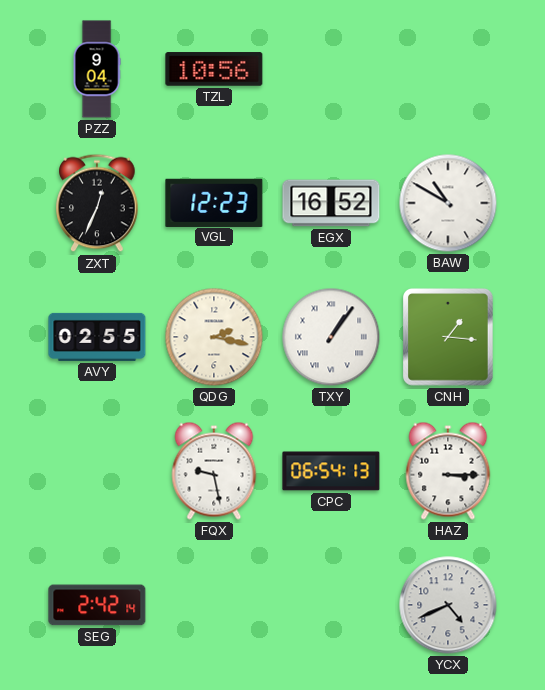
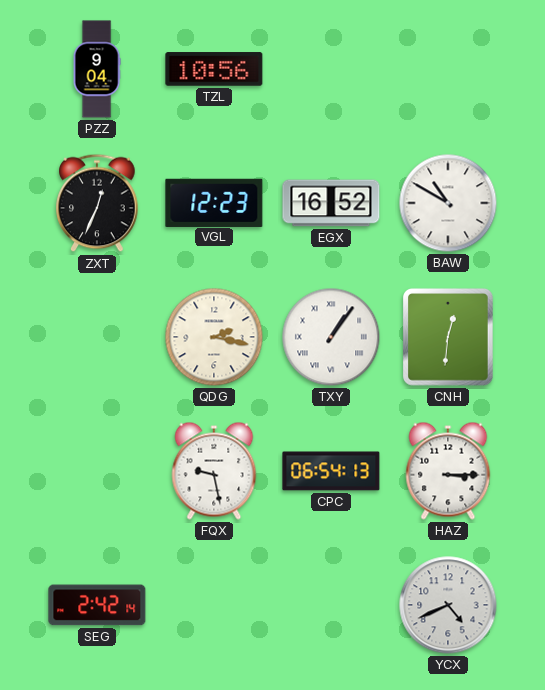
AVY: 02:55 -> none
CNH: 1:16 -> 12:31
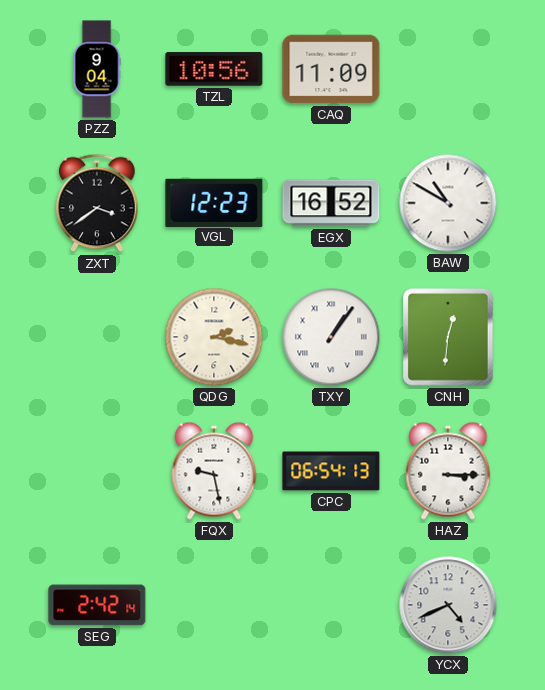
CAQ: none -> 11:09
ZXT: 12:34 -> 3:39
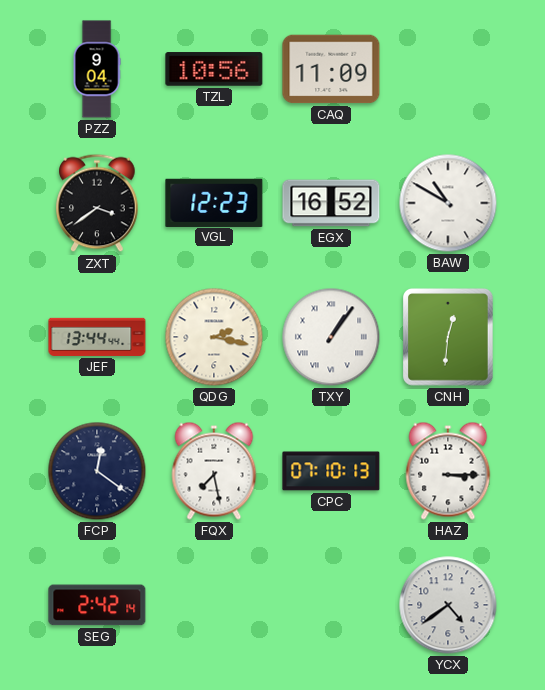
JEF: none -> 13:44
FCP: none -> 12:21
FQX: 9:28 -> 7:28
CPC: 06:54 -> 07:10
YCX: 4:41 -> 4:39
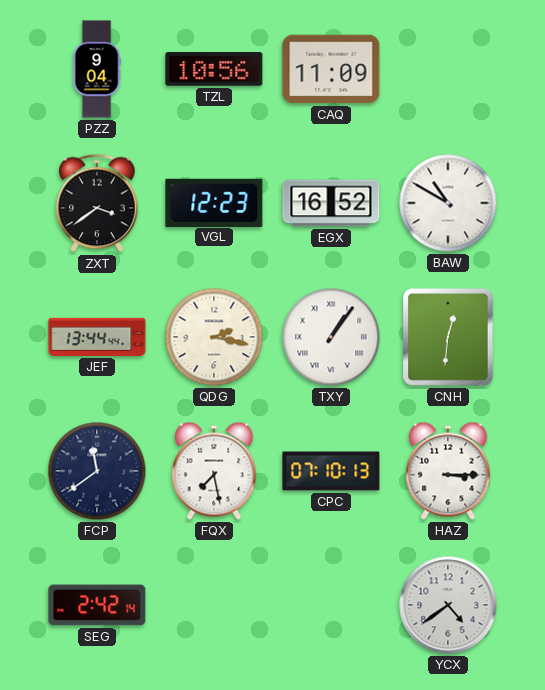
FCP: 12:21 -> 11:39
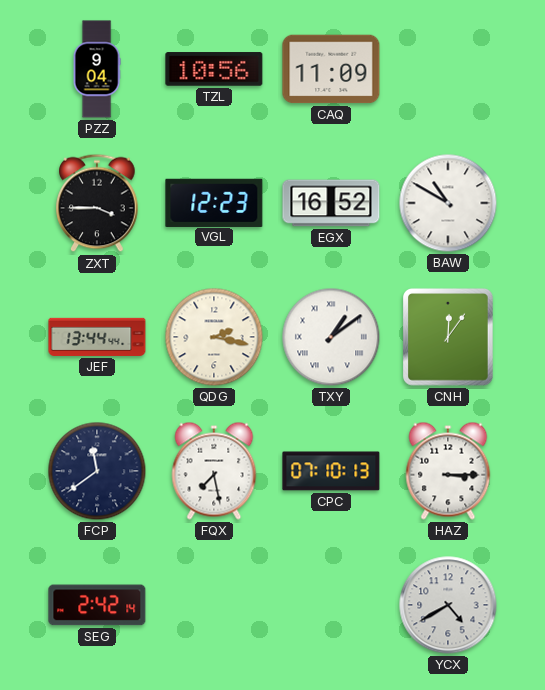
ZXT: 3:39 -> 3:45
TXY: 1:06 -> 1:09
CNH: 12:31 -> 12:06
YCX: 4:39 -> 4:40
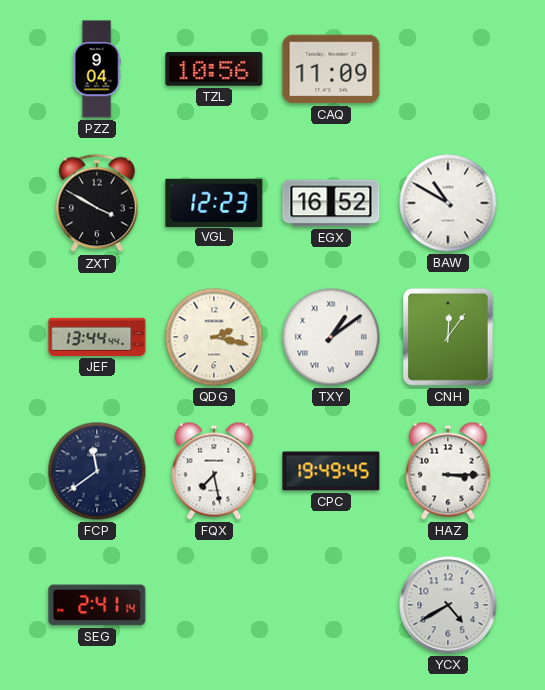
ZXT: 3:45 -> 3:50
CPC: 07:10 -> 19:49
SEG: 2:42 -> 2:41
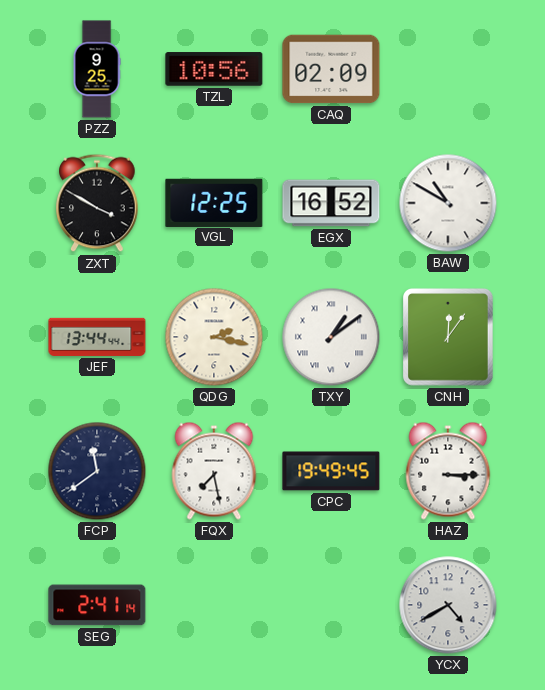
PZZ: 9:04 -> 9:25
CAQ: 11:09 -> 02:09
VGL: 12:23 -> 12:25
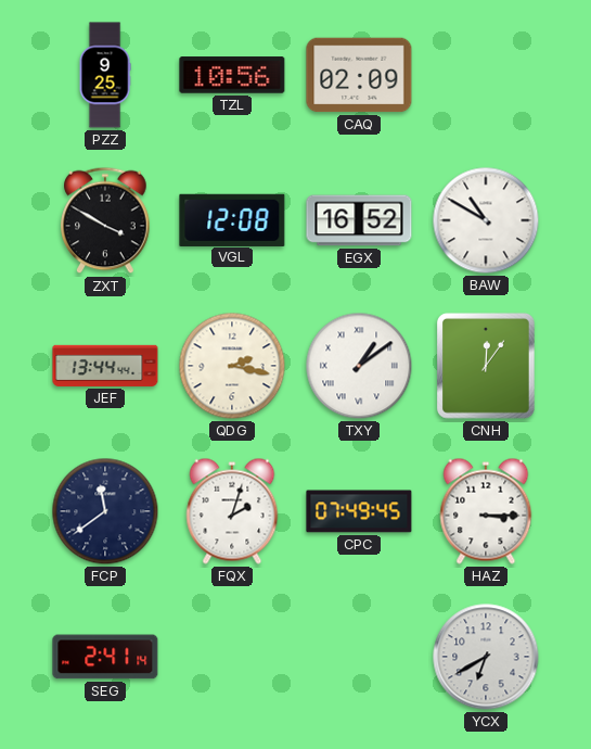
VGL: 12:25 -> 12:08
FQX: 7:28 -> 2:03
CPC: 19:49 -> 07:49
YCX: 4:40 -> 6:40
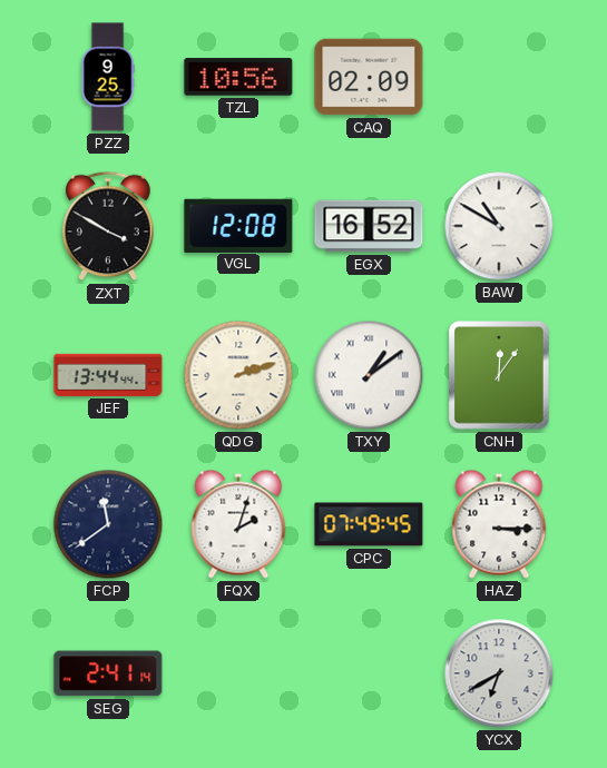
QDG: 2:17 -> 2:12
